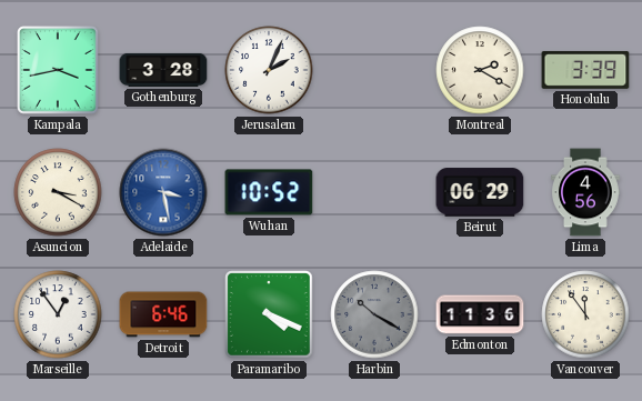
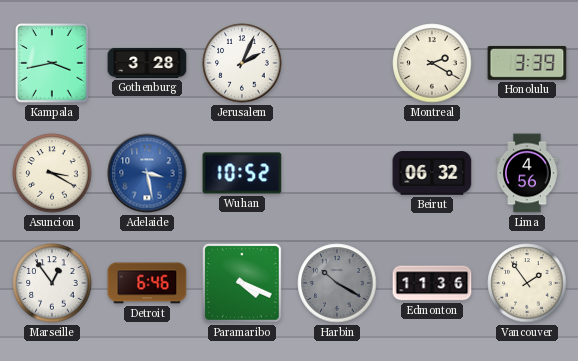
Beirut: 06:29 -> 06:32
Vancouver: 11:54 -> 1:54
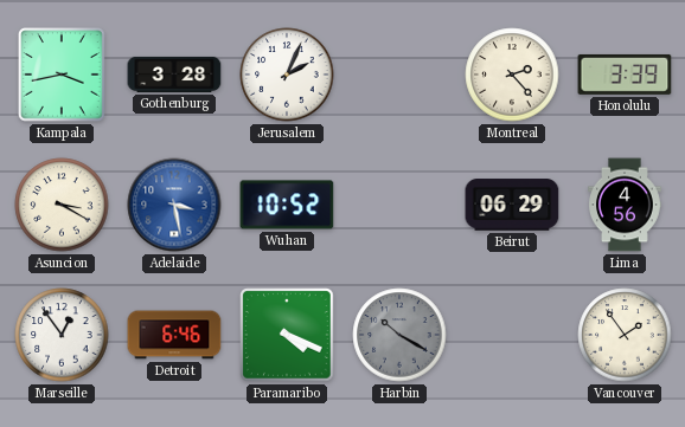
Montreal: 2:20 -> 2:23
Beirut: 06:32 -> 06:29
Edmonton: 11:36 -> none
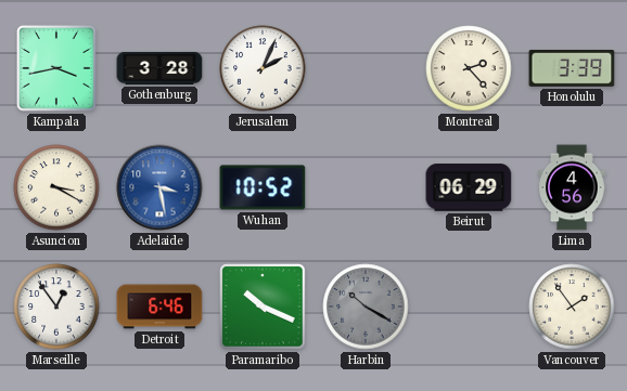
Paramaribo: 4:19 -> 10:19
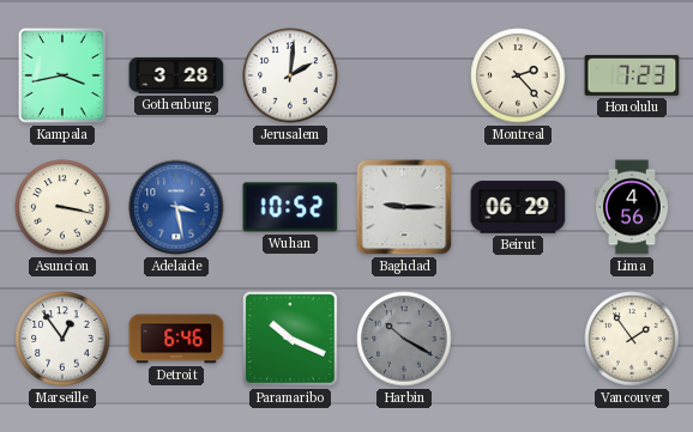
Jerusalem: 2:04 -> 2:01
Honolulu: 3:39 -> 7:23
Asuncion: 3:20 -> 3:17
Baghdad: none -> 9:15
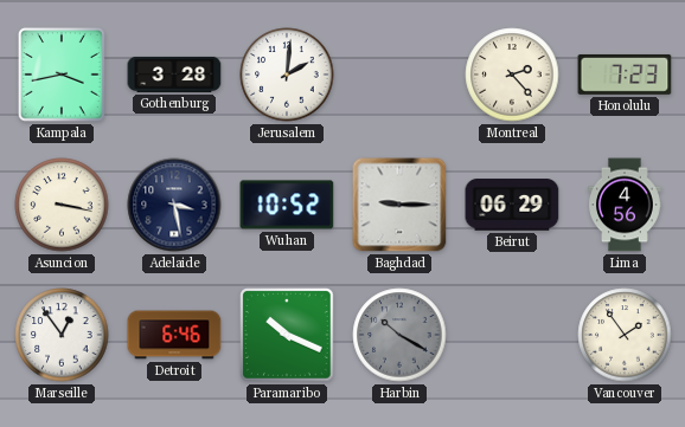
Adelaide dial: blue -> navy
